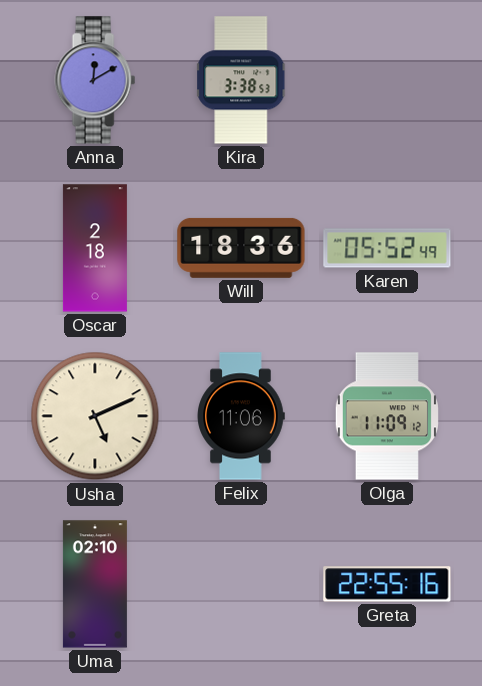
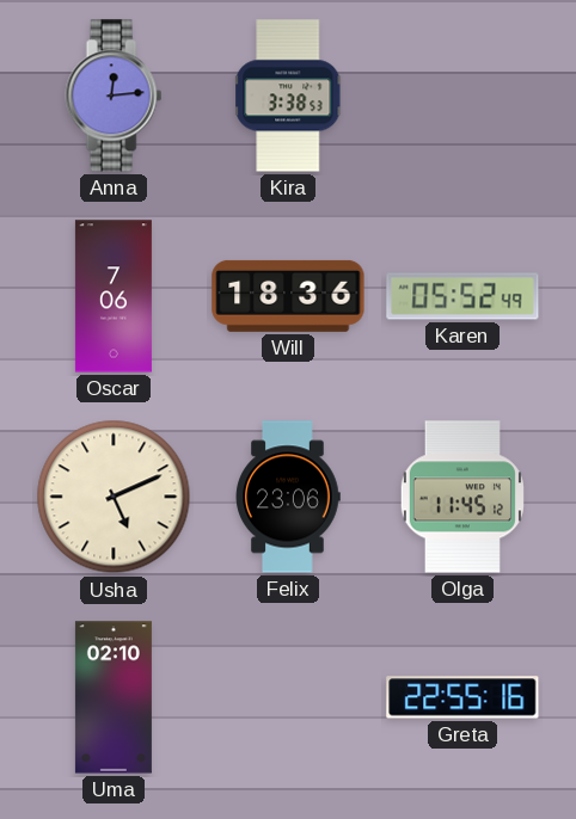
Anna: 12:10 -> 12:14
Oscar: 2:18 -> 7:06
Felix: 11:06 -> 23:06
Olga: 11:09 -> 11:45
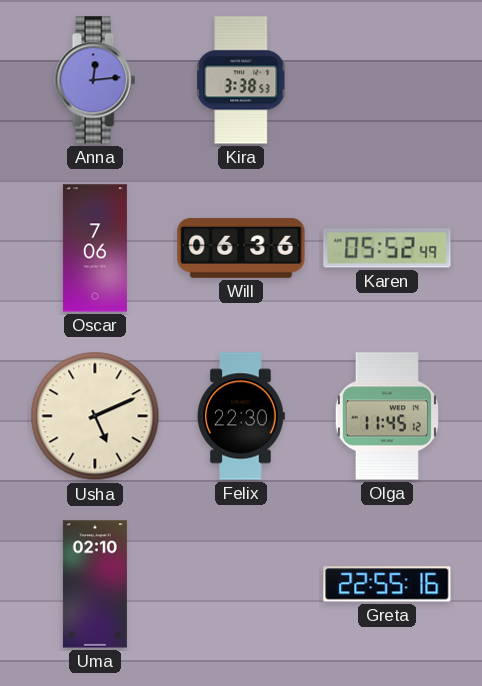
Will: 18:36 -> 06:36
Felix: 23:06 -> 22:30
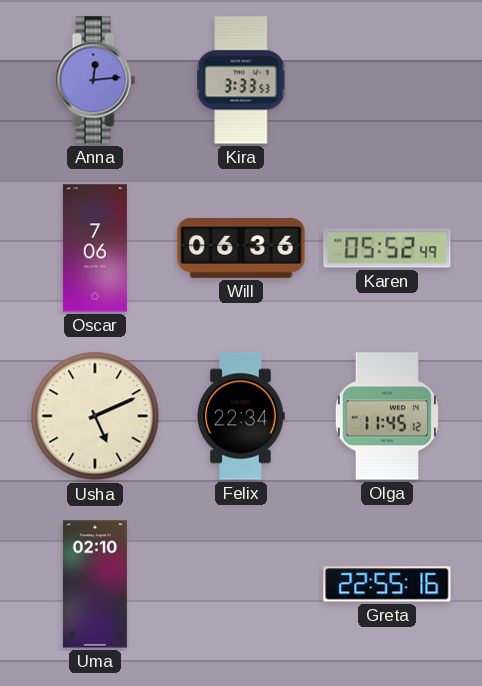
Kira: 3:38 -> 3:33
Felix: 22:30 -> 22:34
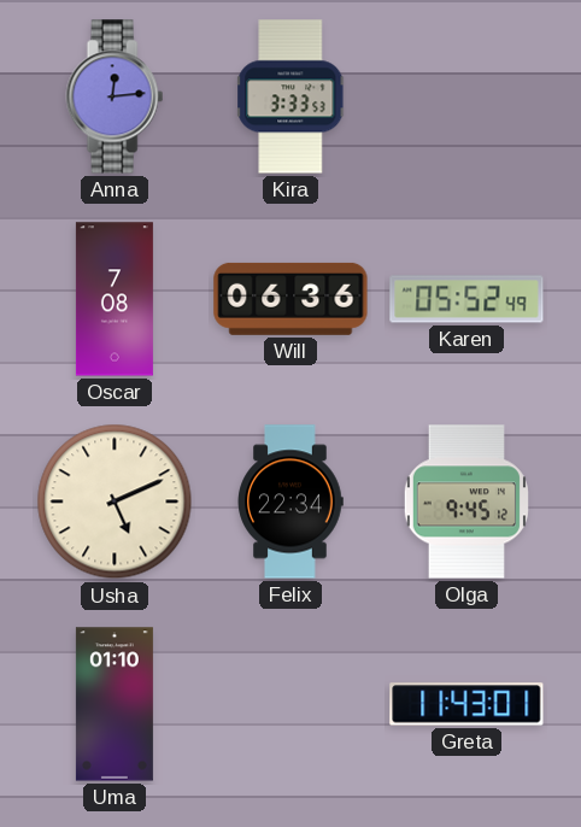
Oscar: 7:06 -> 7:08
Olga: 11:45 -> 9:45
Uma: 02:10 -> 01:10
Greta: 22:55 -> 11:43
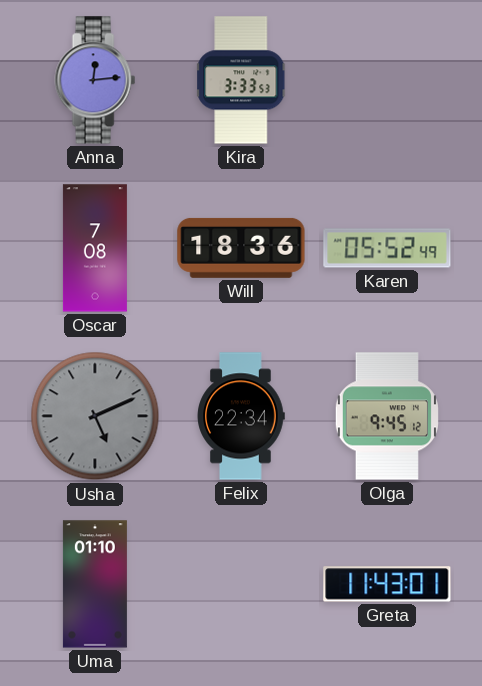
Will: 06:36 -> 18:36
Usha dial: cream -> grey
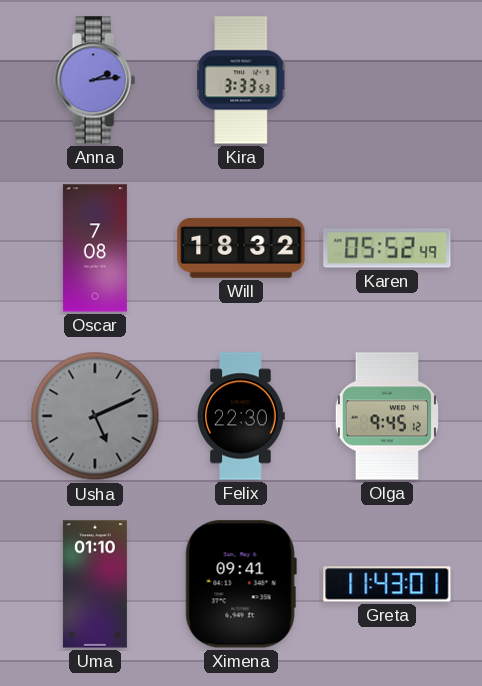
Anna: 12:14 -> 2:14
Will: 18:36 -> 18:32
Felix: 22:34 -> 22:30
Ximena: none -> 09:41
